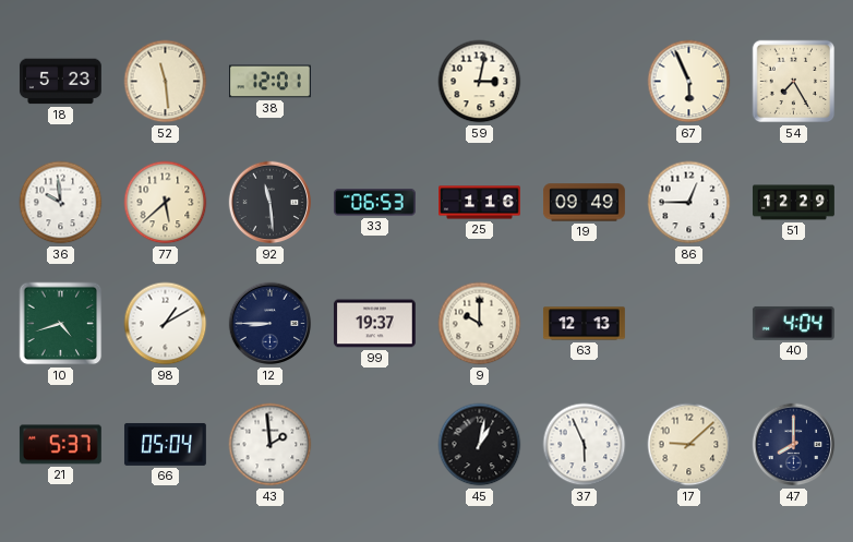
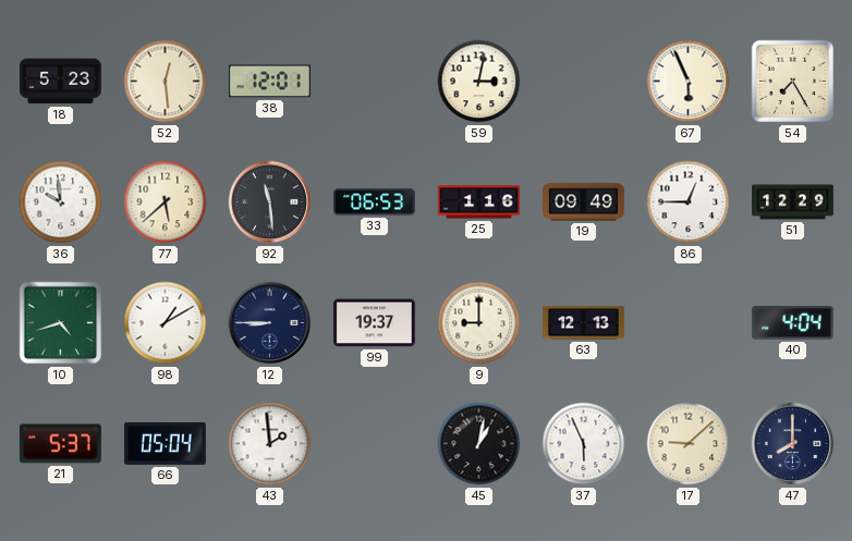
52: 11:29 -> 12:29
9: 10:00 -> 9:00
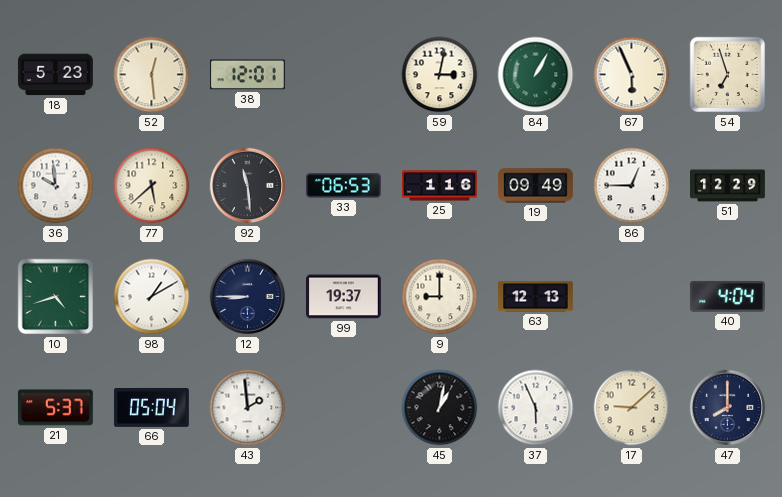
84: none -> 1:05
54: 7:25 -> 6:57
